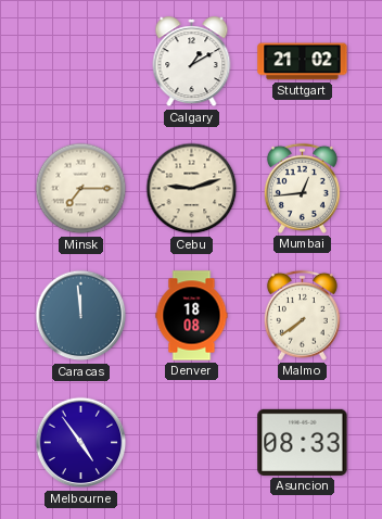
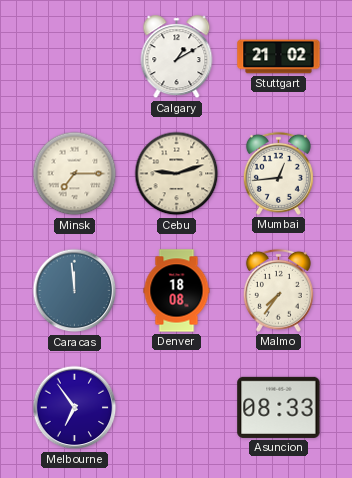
Malmo: 7:39 -> 7:36
Melbourne: 4:54 -> 6:54
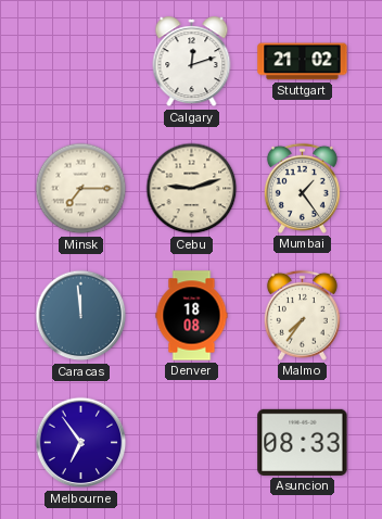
Calgary: 1:10 -> 12:12
Mumbai: 12:44 -> 1:24
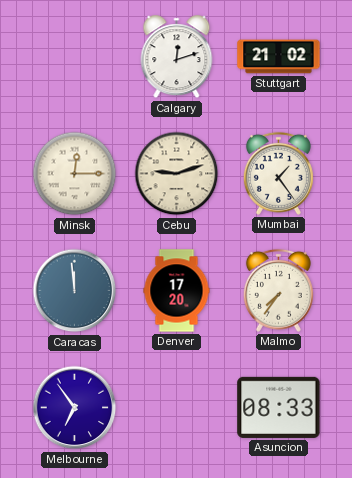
Minsk: 7:15 -> 12:15
Denver: 18:08 -> 17:20
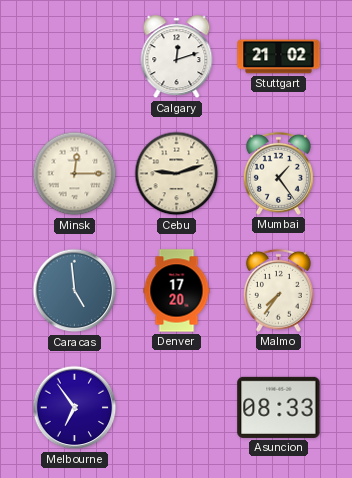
Caracas: 11:59 -> 4:59
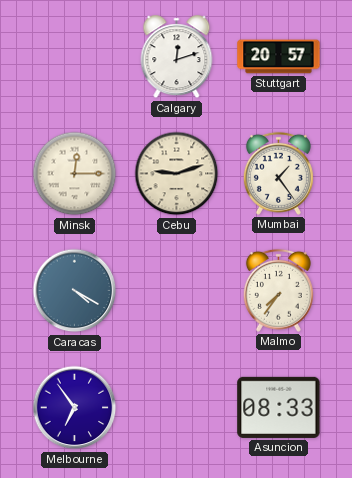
Stuttgart: 21:02 -> 20:57
Caracas: 4:59 -> 4:20
Denver: 17:20 -> none
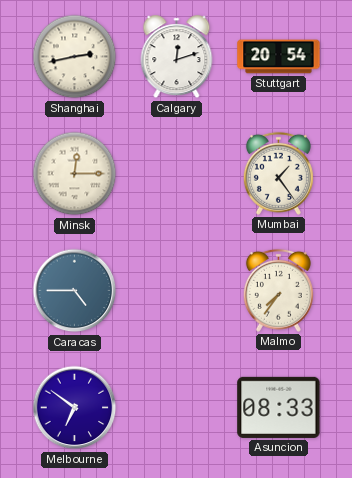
Shanghai: none -> 2:43
Stuttgart: 20:57 -> 20:54
Cebu: 9:12 -> none
Caracas: 4:20 -> 4:45
Melbourne: 6:54 -> 6:51
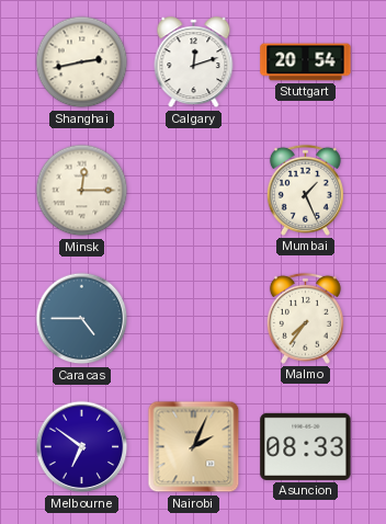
Mumbai: 1:24 -> 1:26
Nairobi: none -> 2:04
